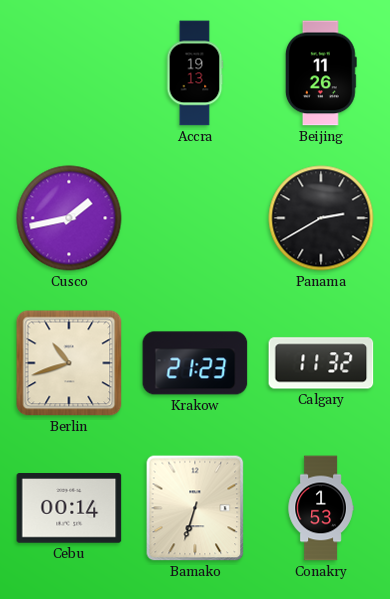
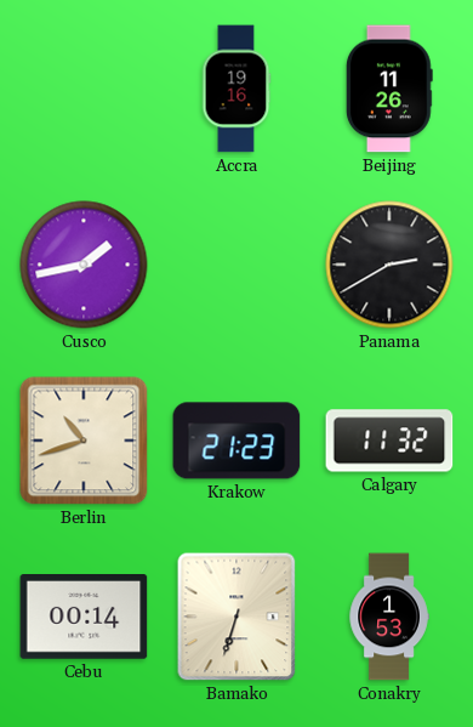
Accra: 19:13 -> 19:16
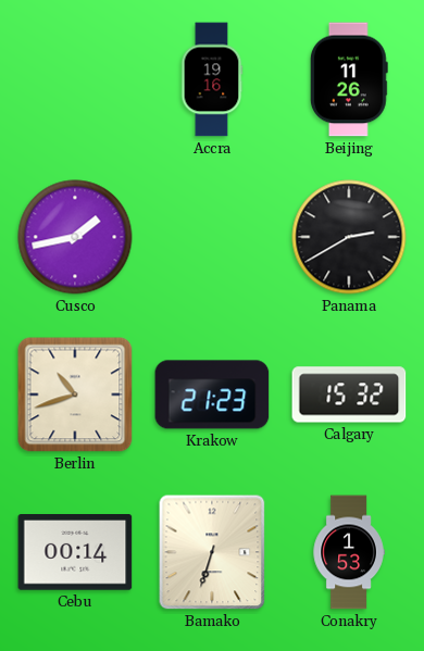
Calgary: 11:32 -> 15:32
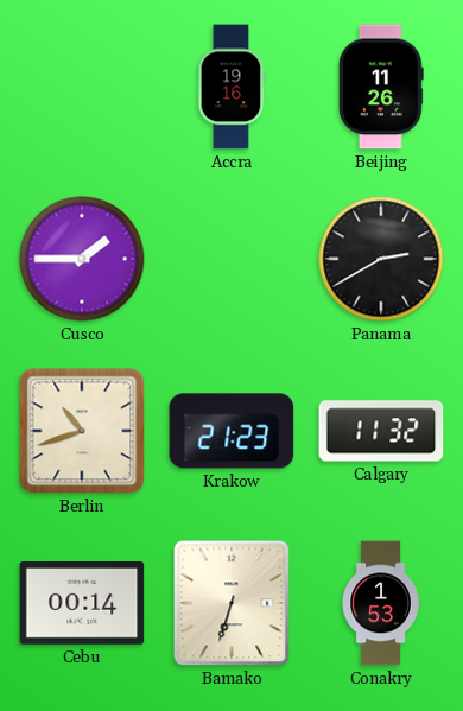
Cusco: 1:43 -> 1:45
Calgary: 15:32 -> 11:32
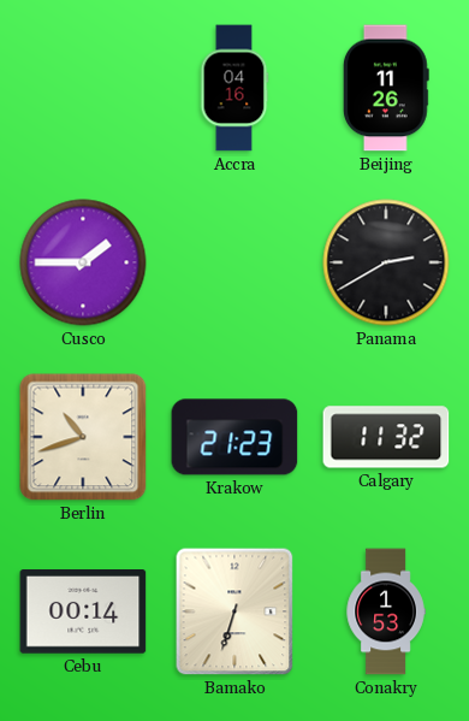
Accra: 19:16 -> 04:16
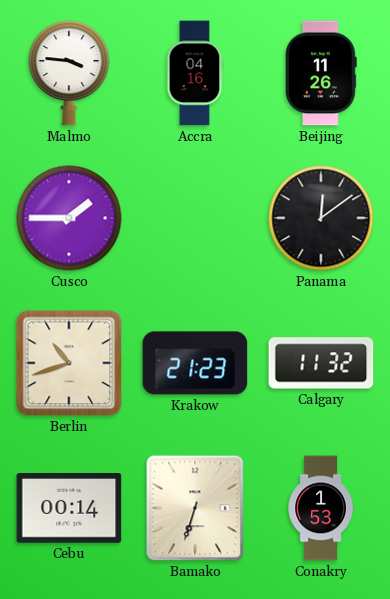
Malmo: none -> 3:46
Panama: 2:40 -> 12:09
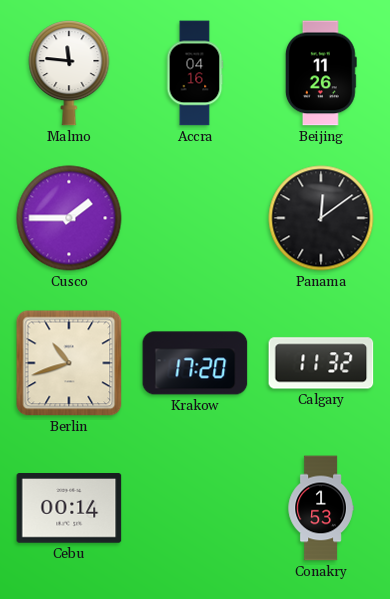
Malmo: 3:46 -> 11:46
Krakow: 21:23 -> 17:20
Bamako: 6:33 -> none
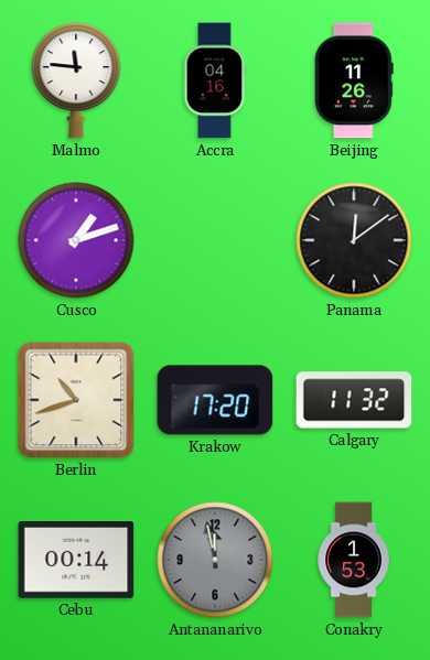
Cusco: 1:45 -> 1:12
Antananarivo: none -> 11:58
